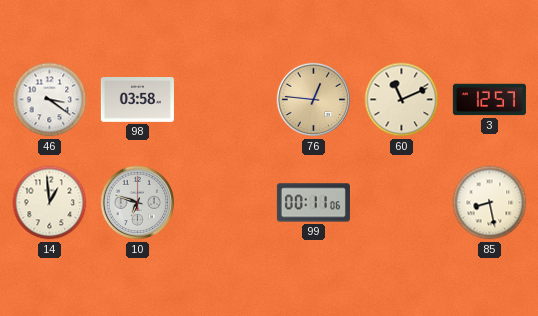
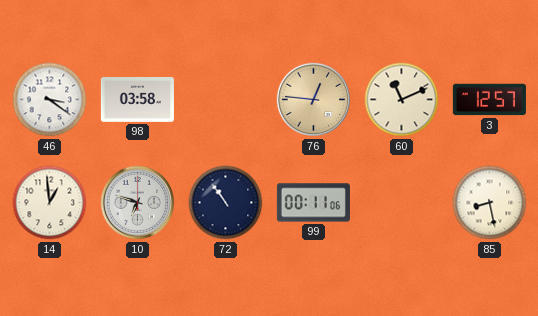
72: none -> 10:54
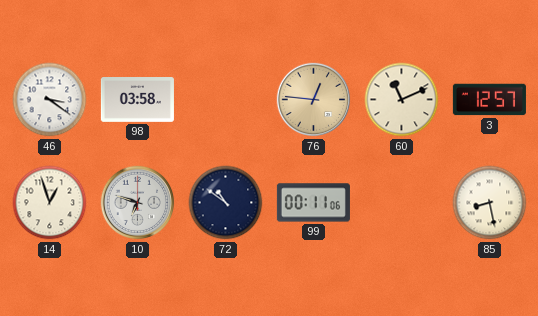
14: 12:59 -> 12:57
72: 10:54 -> 10:51
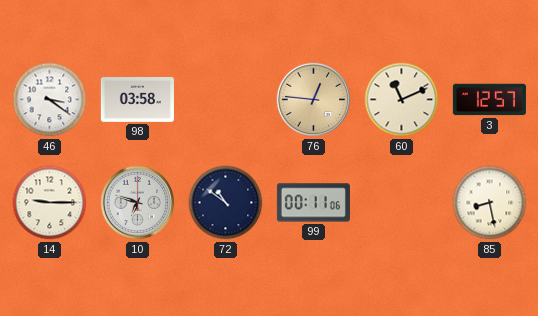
14: 12:57 -> 9:15
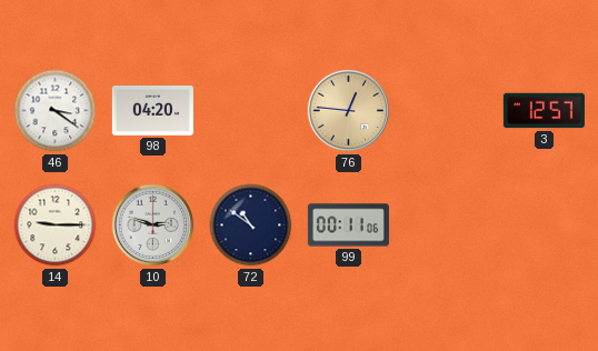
98: 03:58 -> 04:20
60: 11:11 -> none
10: 6:48 -> 2:48
85: 8:28 -> none
